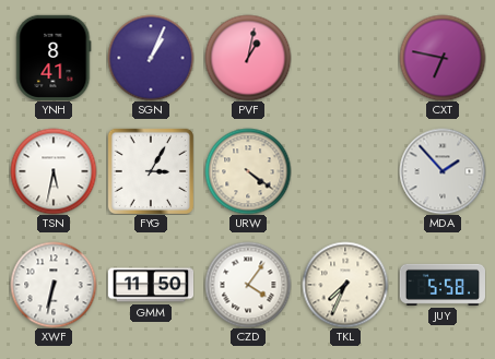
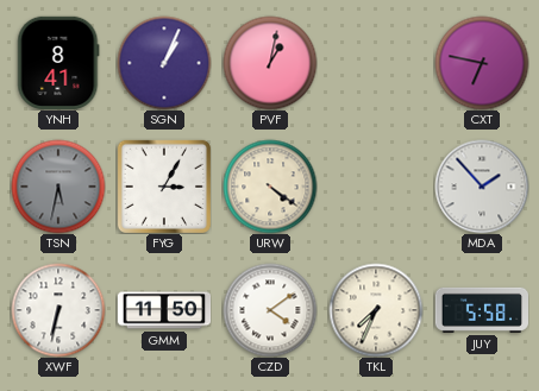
TSN dial: white -> grey
CZD: 4:06 -> 4:09
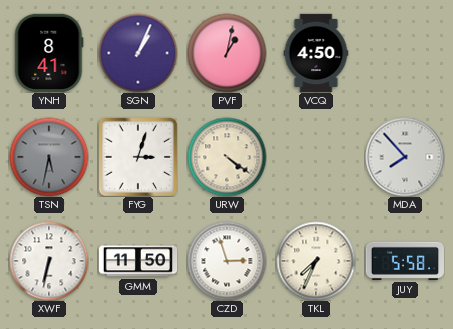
VCQ: none -> 4:50
CXT: 6:47 -> none
FYG: 3:05 -> 3:03
MDA: 1:53 -> 7:53
CZD: 4:09 -> 2:57
